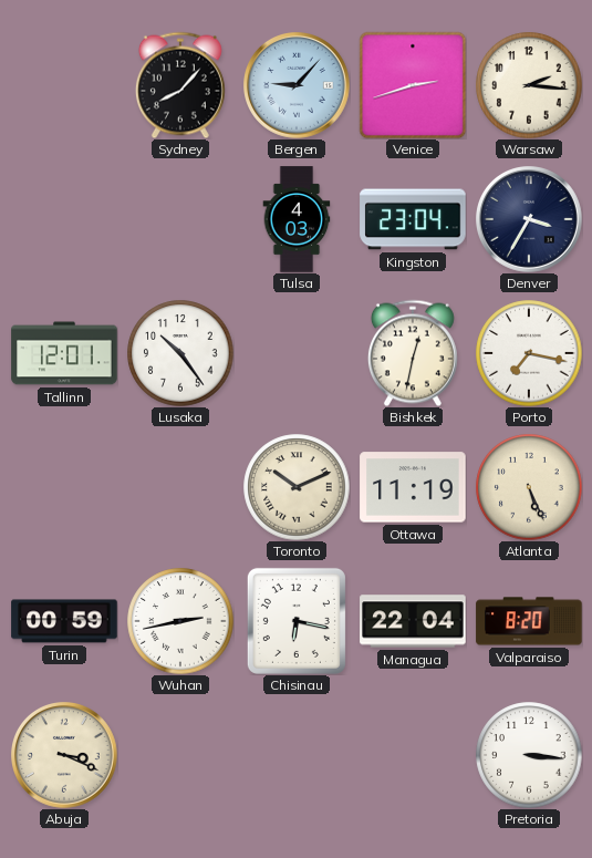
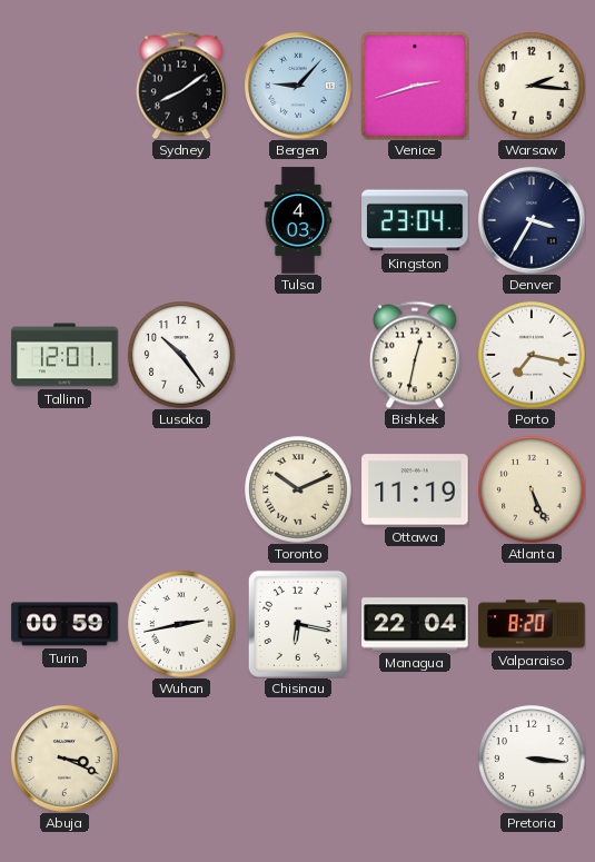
Sydney: 8:07 -> 8:09
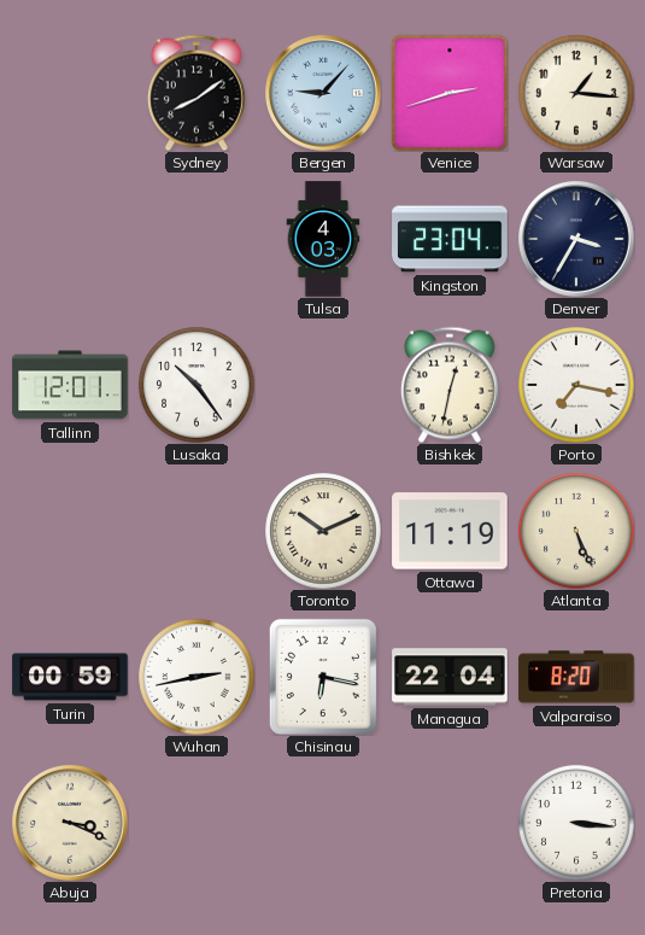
Warsaw: 2:16 -> 1:16
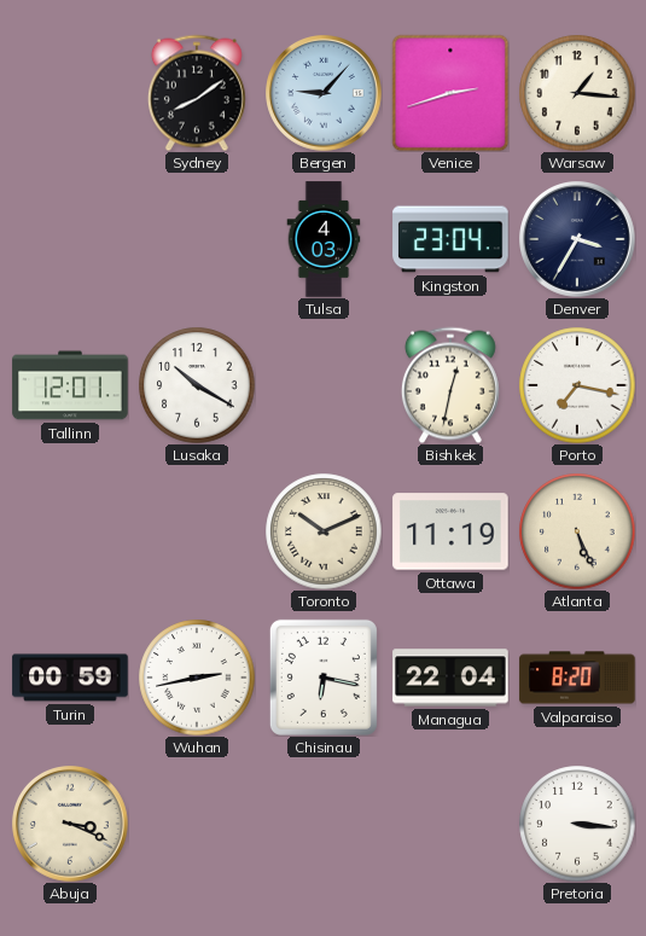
Lusaka: 10:24 -> 10:20
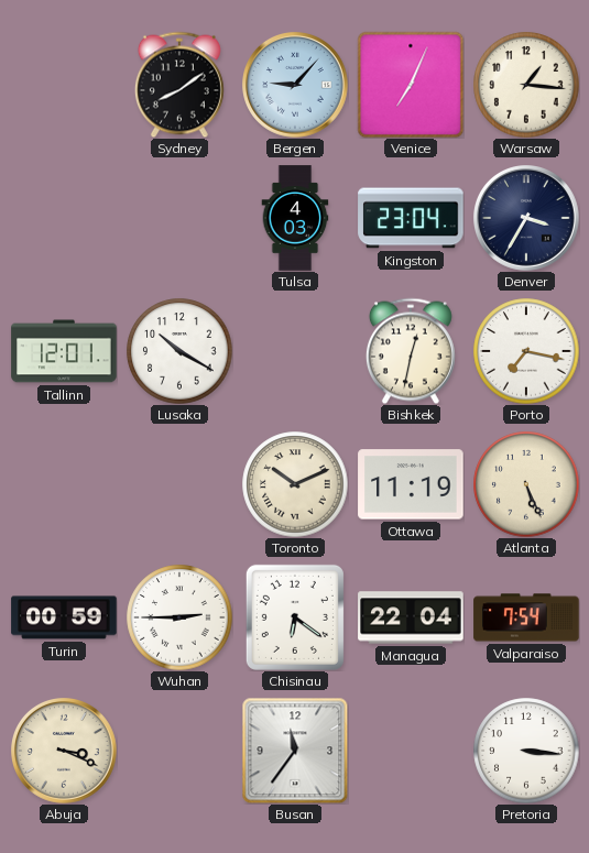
Venice: 2:42 -> 7:04
Wuhan: 2:43 -> 2:45
Chisinau: 6:17 -> 6:21
Valparaiso: 8:20 -> 7:54
Busan: none -> 11:36
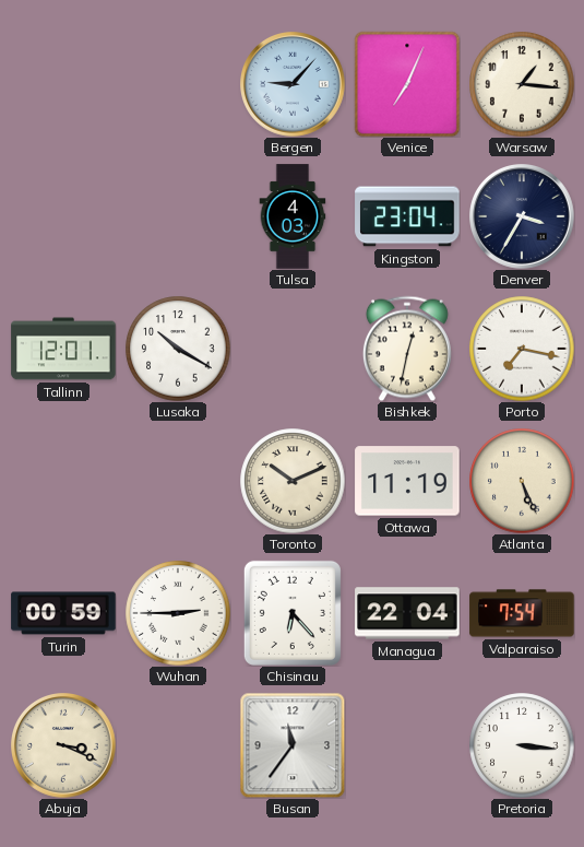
Sydney: 8:09 -> none
Chisinau: 6:21 -> 6:23
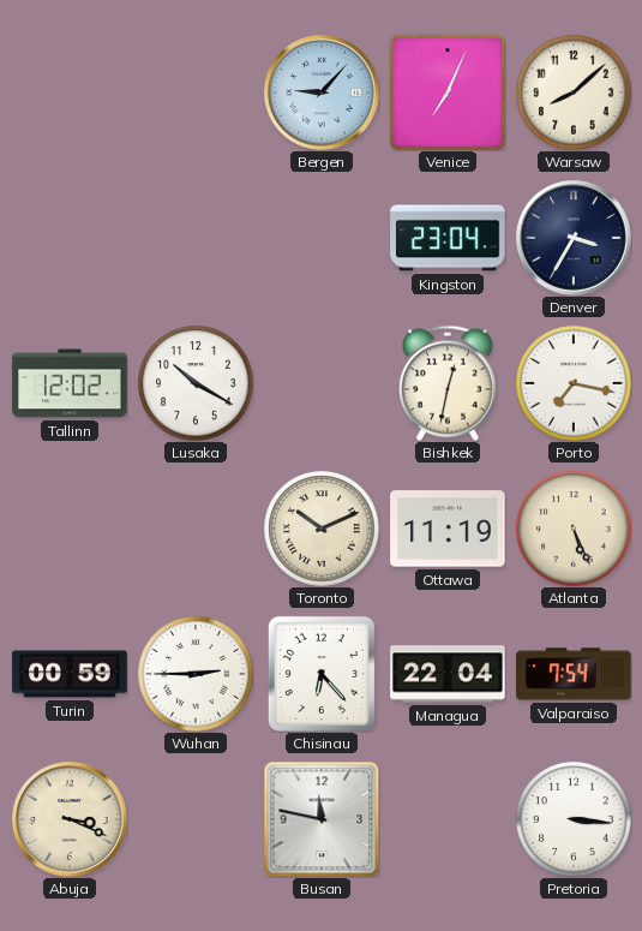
Warsaw: 1:16 -> 8:08
Tulsa: 4:03 -> none
Tallinn: 12:01 -> 12:02
Busan: 11:36 -> 11:47
